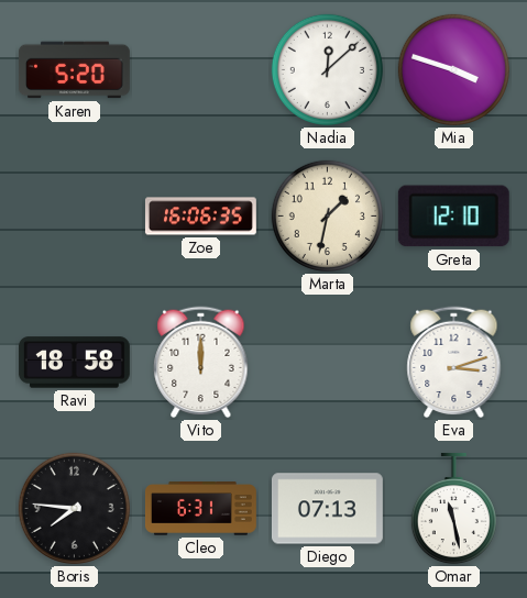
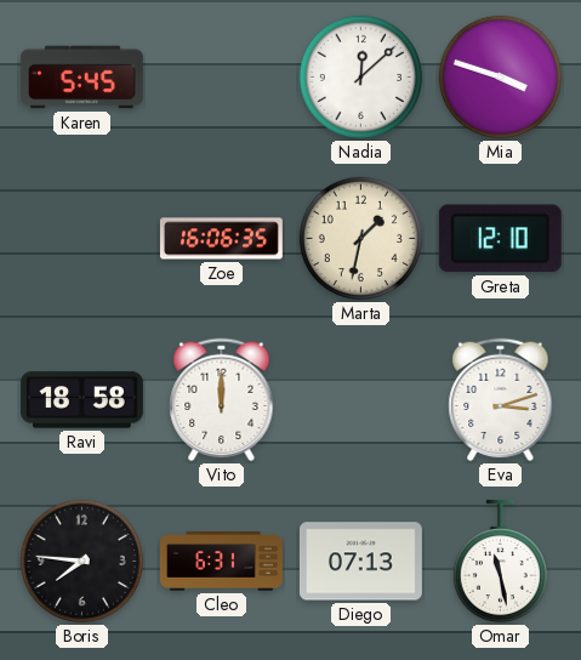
Karen: 5:20 -> 5:45
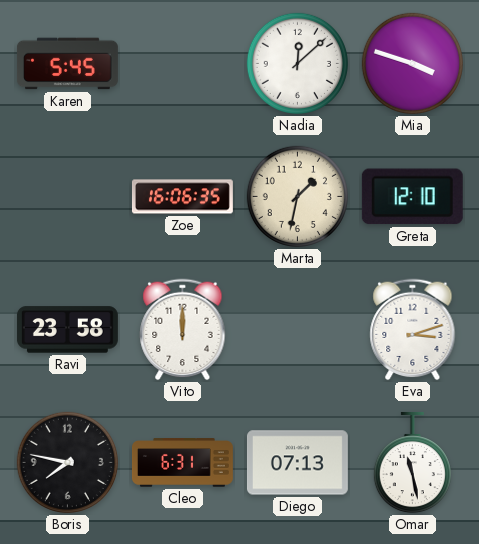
Ravi: 18:58 -> 23:58
Boris: 7:46 -> 7:47
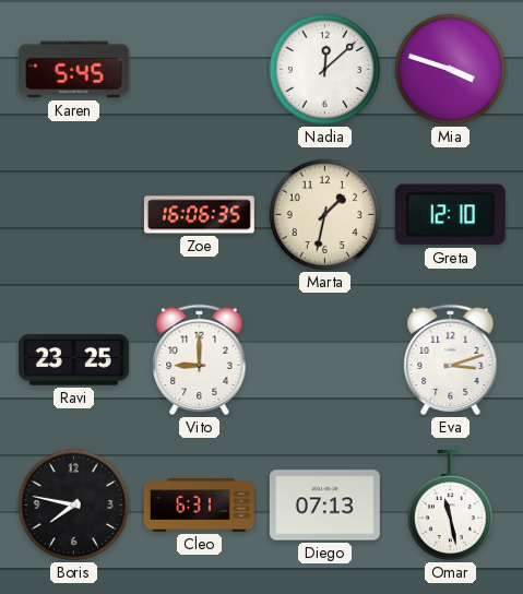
Ravi: 23:58 -> 23:25
Vito: 12:00 -> 9:00
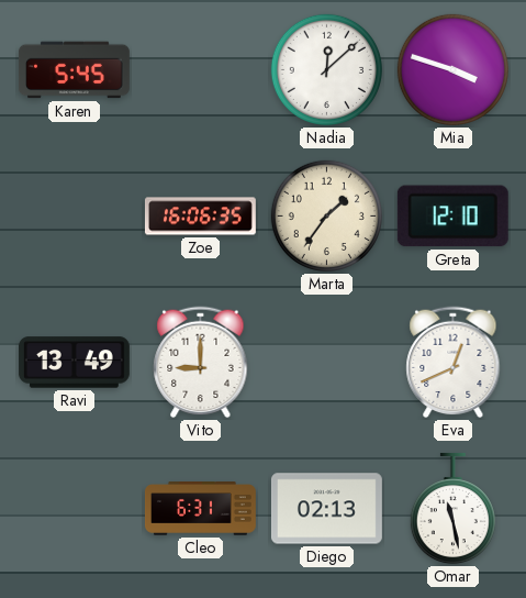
Marta: 1:32 -> 1:36
Ravi: 23:25 -> 13:49
Eva: 3:12 -> 12:41
Boris: 7:47 -> none
Diego: 07:13 -> 02:13
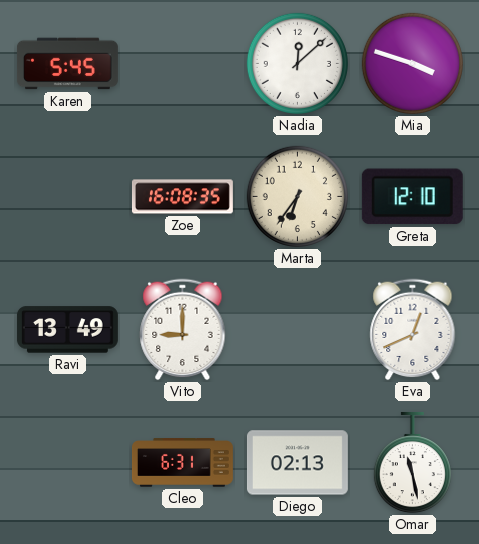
Zoe: 16:06 -> 16:08
Marta: 1:36 -> 6:36
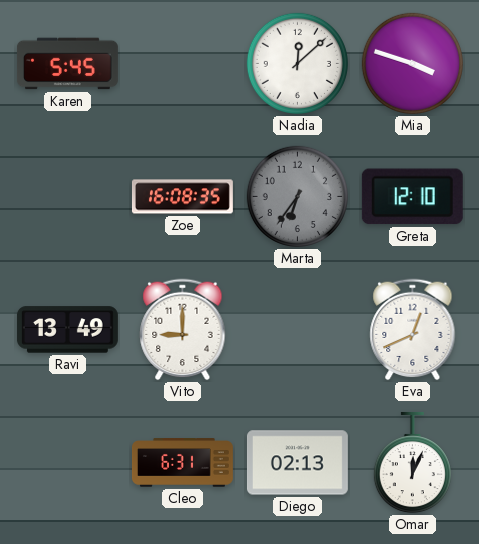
Marta dial: cream -> grey
Omar: 11:28 -> 12:04
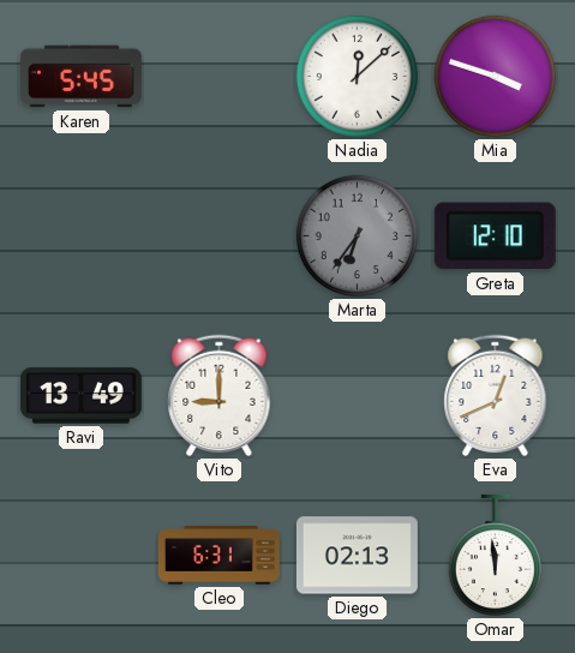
Zoe: 16:08 -> none
Omar: 12:04 -> 11:59
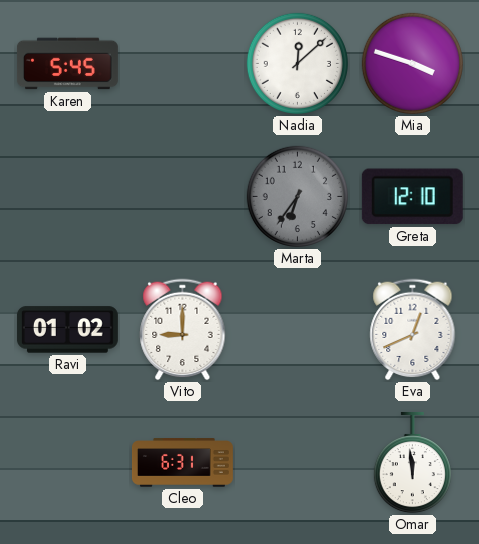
Ravi: 13:49 -> 01:02
Diego: 02:13 -> none
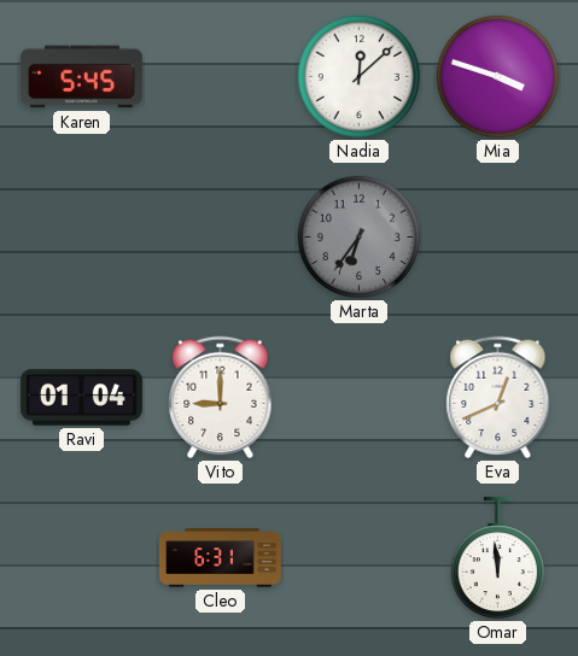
Greta: 12:10 -> none
Ravi: 01:02 -> 01:04
